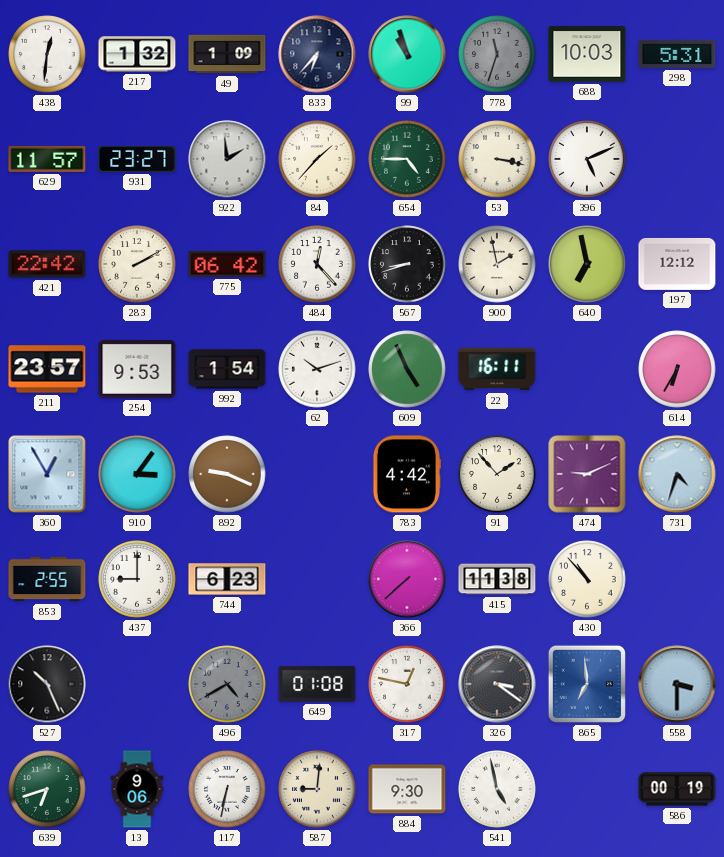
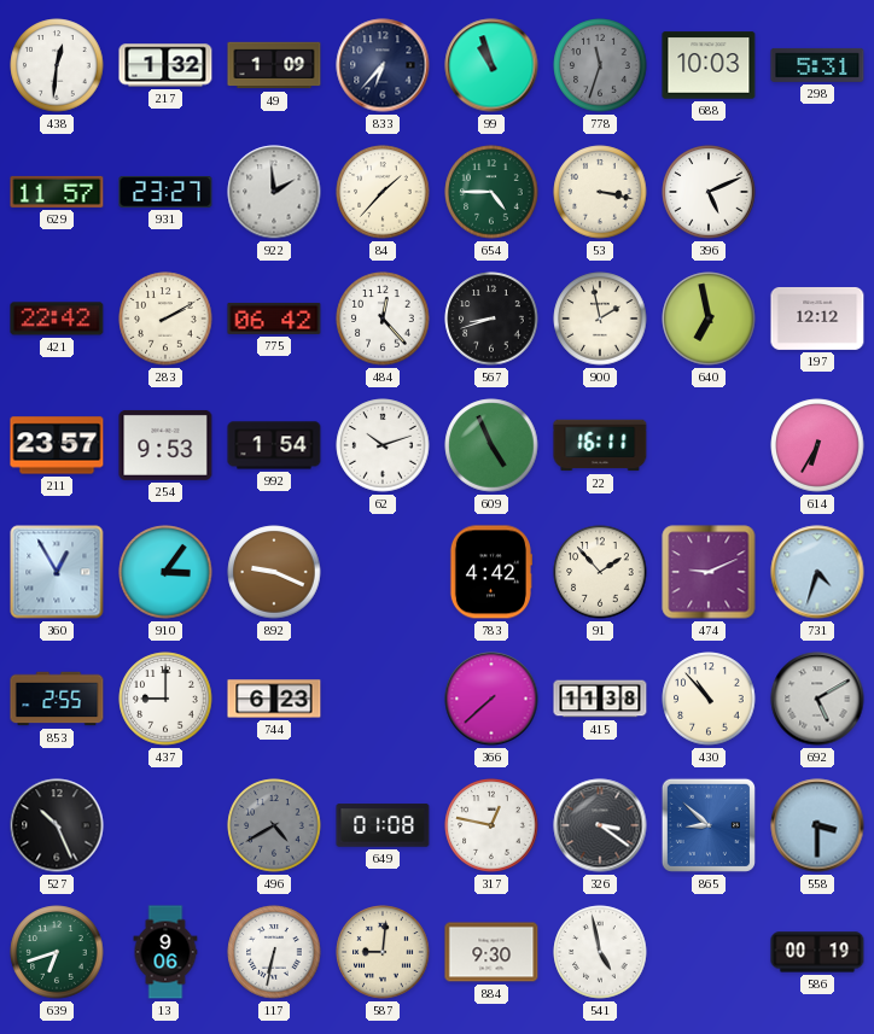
692: none -> 5:10
865: 6:59 -> 8:52
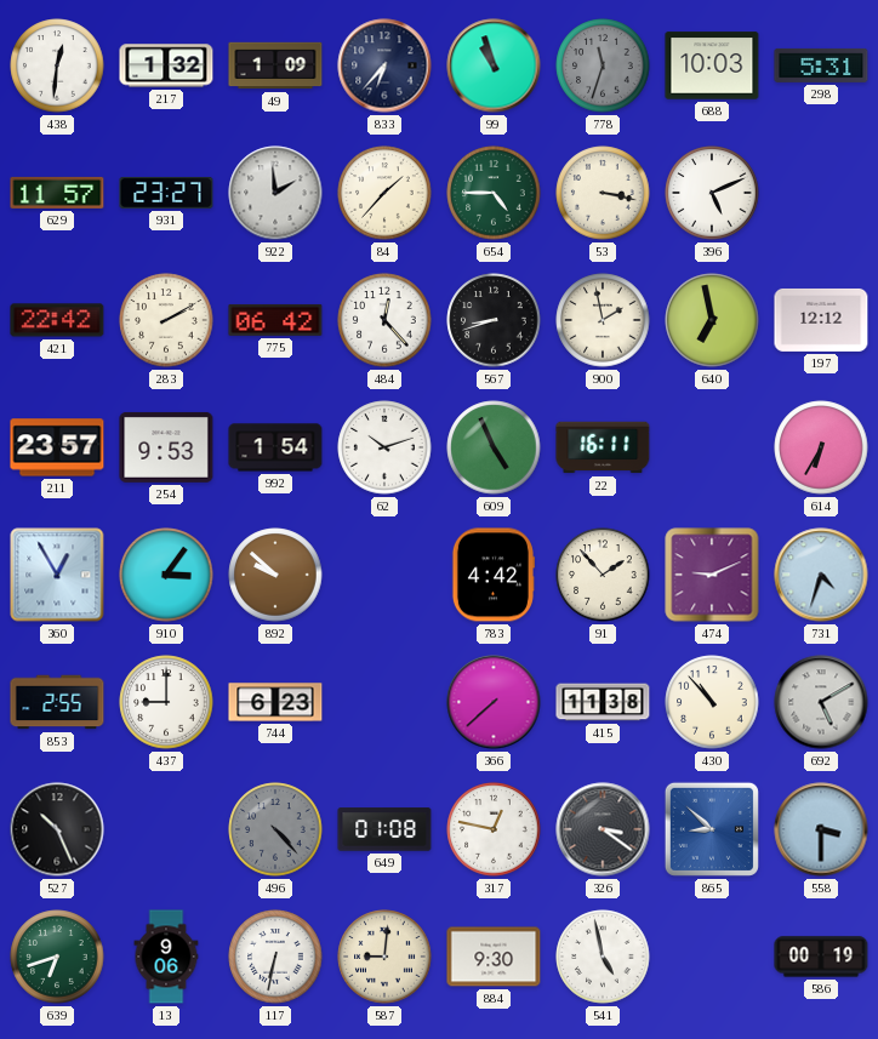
892: 9:19 -> 9:52
496: 4:40 -> 4:23
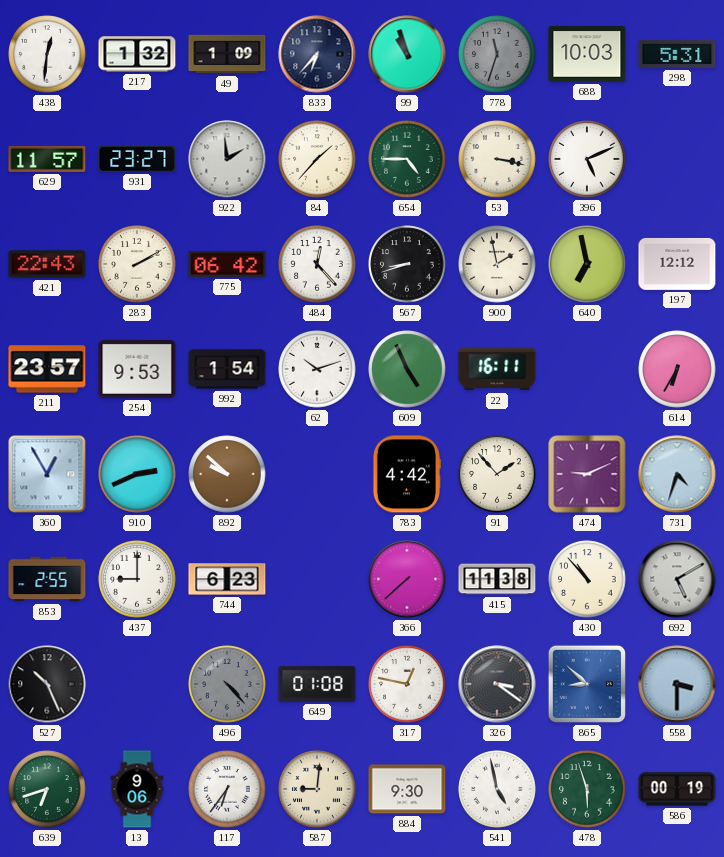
421: 22:42 -> 22:43
910: 3:06 -> 2:41
117: 6:32 -> 6:36
478: none -> 5:57
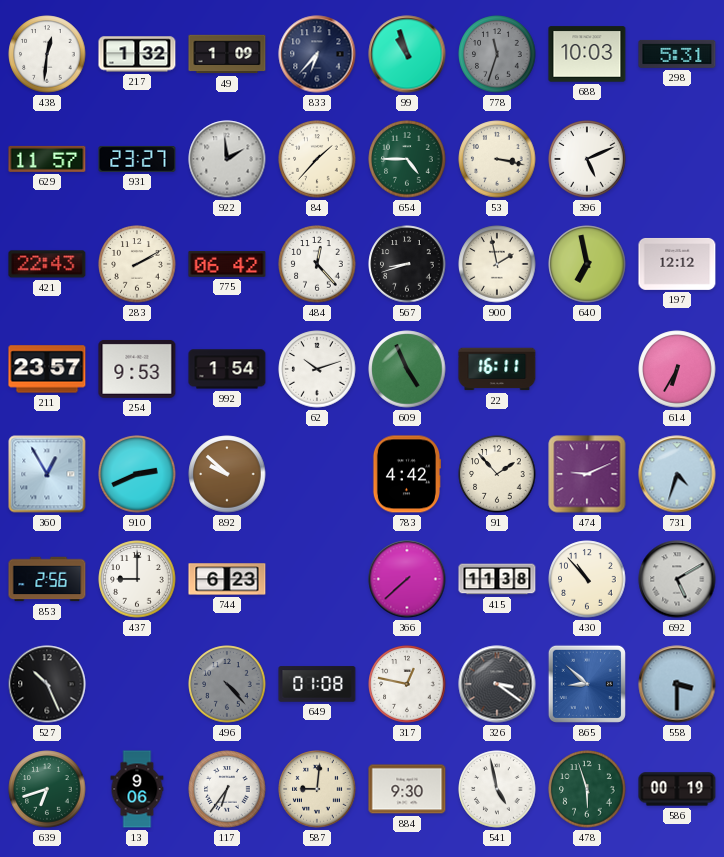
853: 2:55 -> 2:56
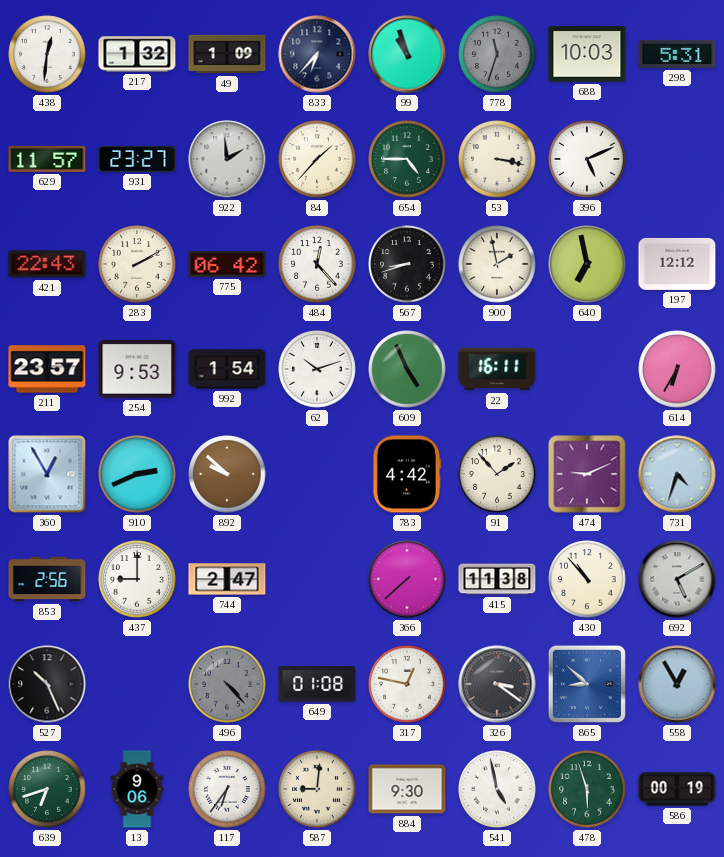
744: 6:23 -> 2:47
558: 3:30 -> 12:55
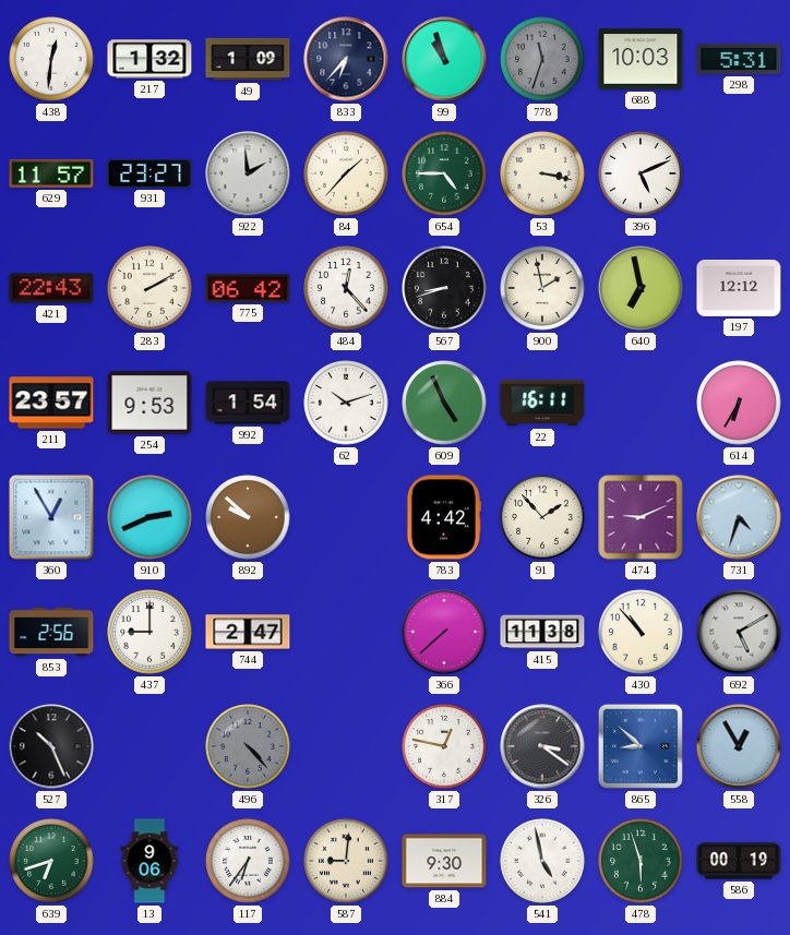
649: 01:08 -> none
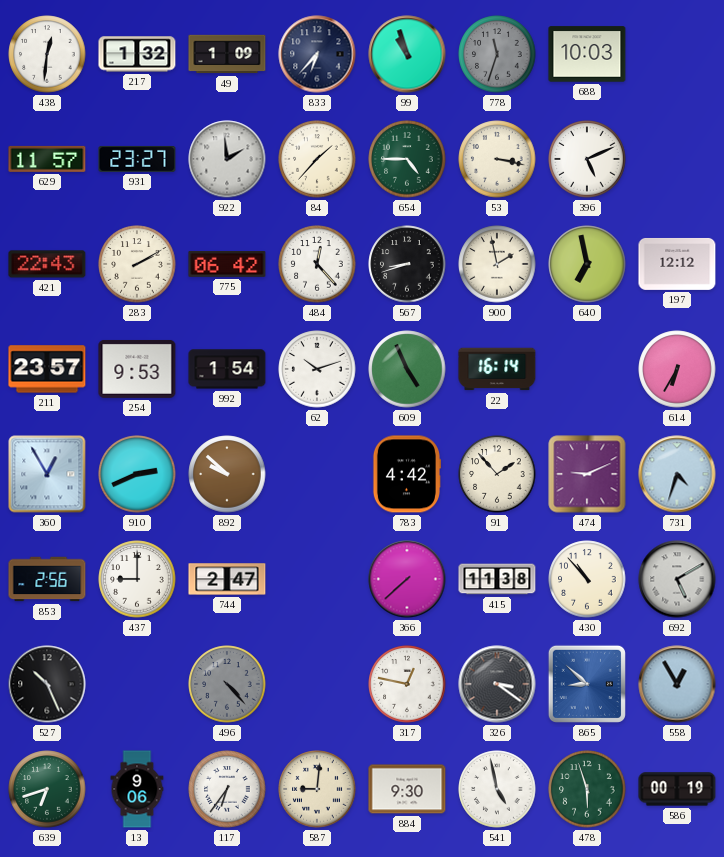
298: 5:31 -> none
22: 16:11 -> 16:14
